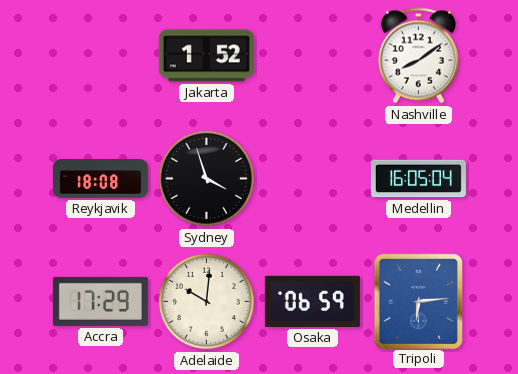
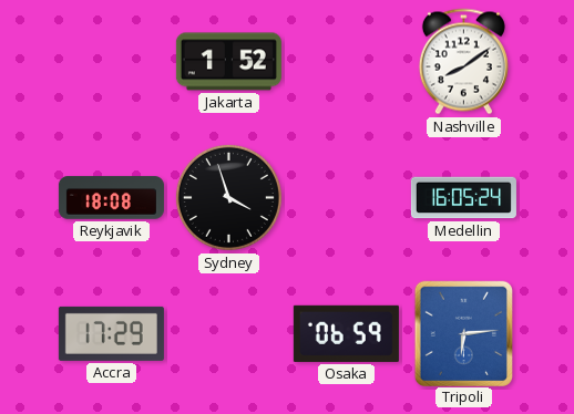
Medellin: 16:05:04 -> 16:05:24
Adelaide: 10:01 -> none
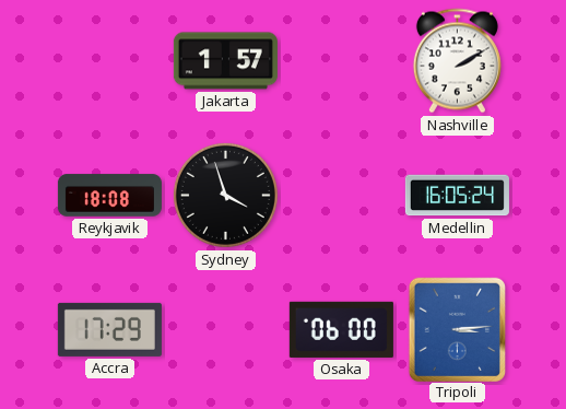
Jakarta: 1:52 -> 1:57
Nashville: 8:09 -> 2:10
Osaka: 06:59 -> 06:00
Tripoli: 6:14 -> 3:14
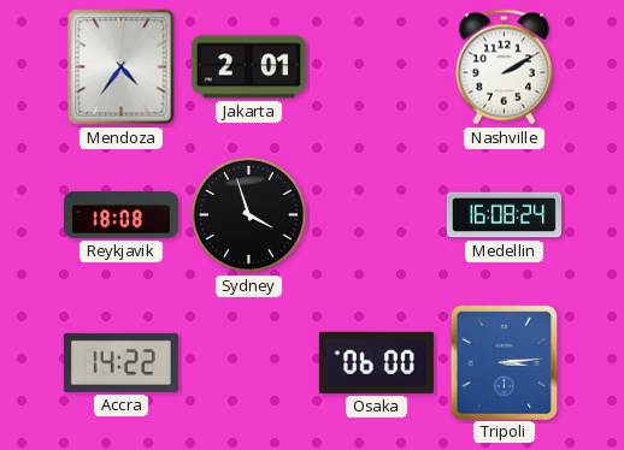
Mendoza: none -> 4:36
Jakarta: 1:57 -> 2:01
Medellin: 16:05 -> 16:08
Accra: 17:29 -> 14:22
